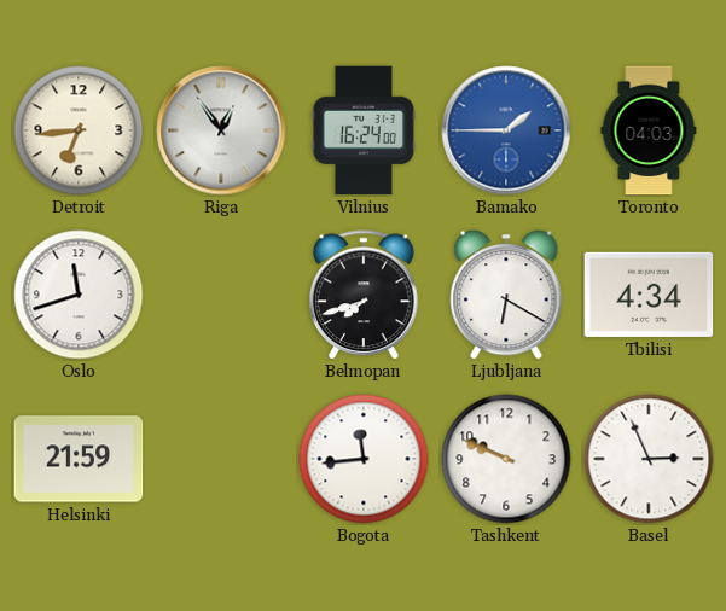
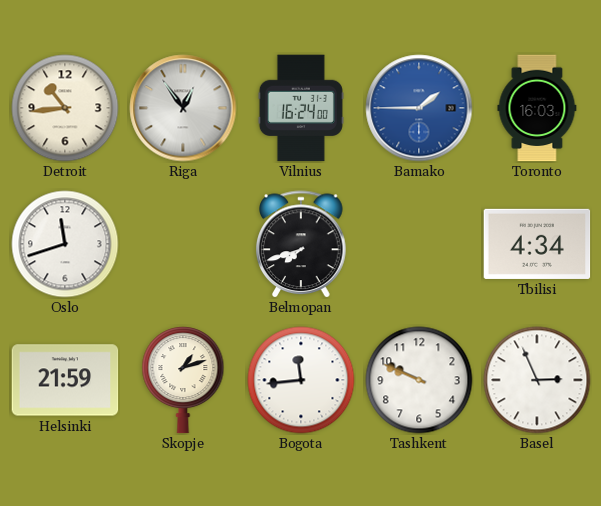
Detroit: 6:44 -> 10:44
Toronto: 04:03 -> 16:03
Ljubljana: 6:20 -> none
Skopje: none -> 1:12
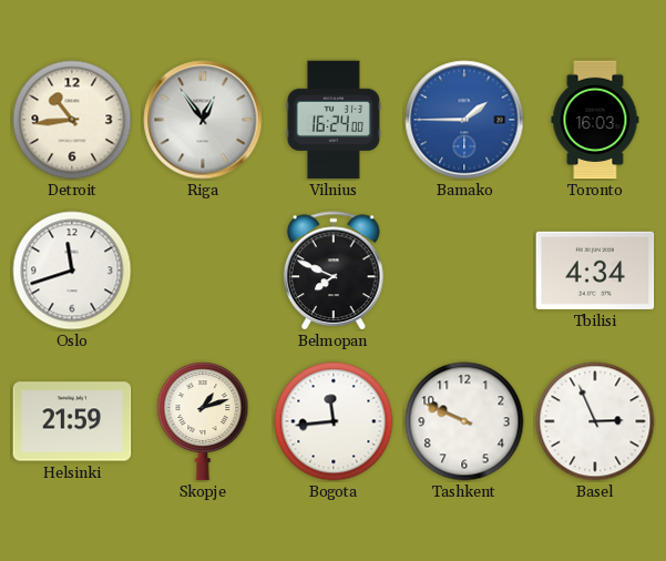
Belmopan: 7:42 -> 7:49
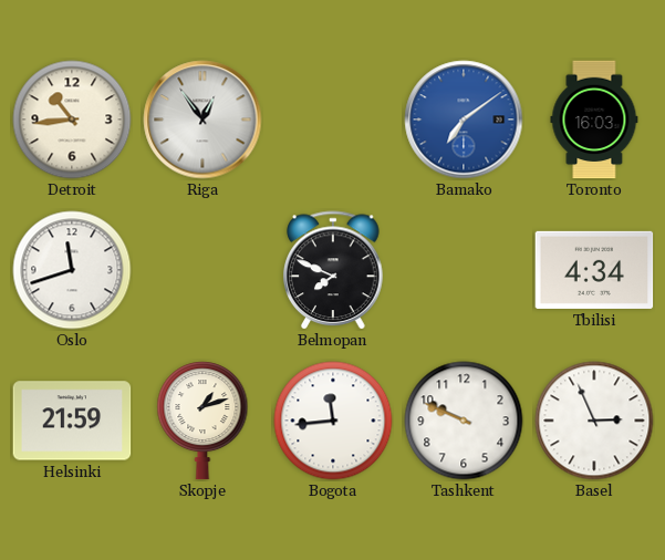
Vilnius: 16:24 -> none
Bamako: 1:45 -> 7:09
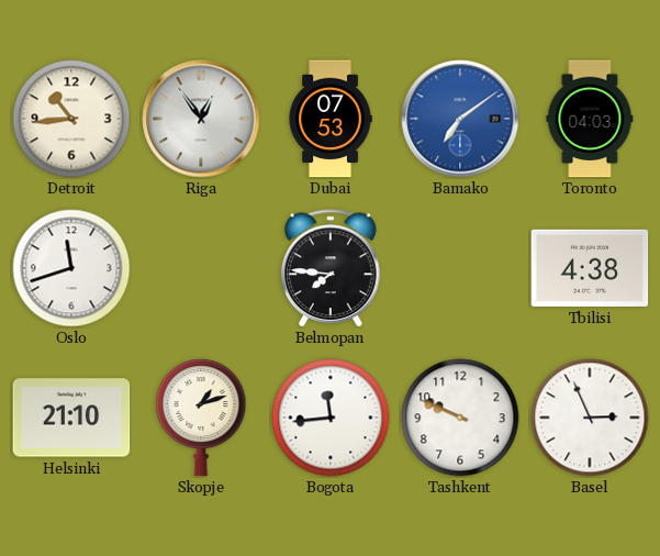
Dubai: none -> 07:53
Toronto: 16:03 -> 04:03
Belmopan: 7:49 -> 7:46
Tbilisi: 4:34 -> 4:38
Helsinki: 21:59 -> 21:10
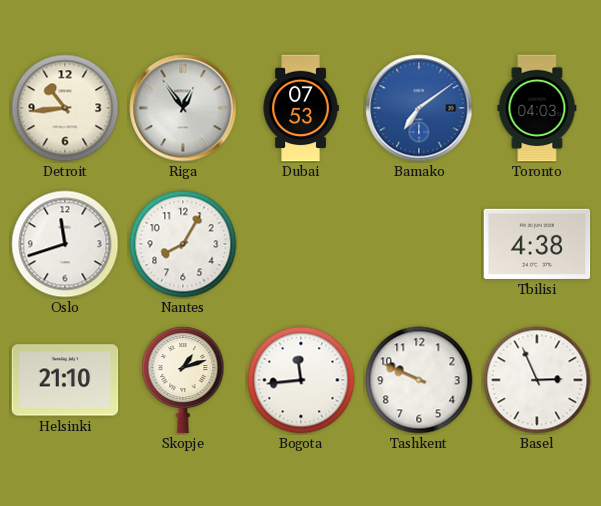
Nantes: none -> 8:05
Belmopan: 7:46 -> none
